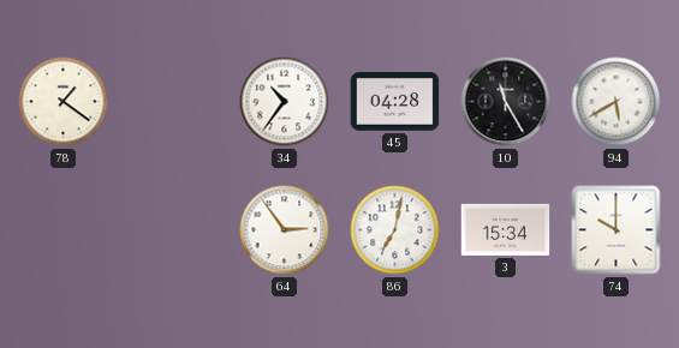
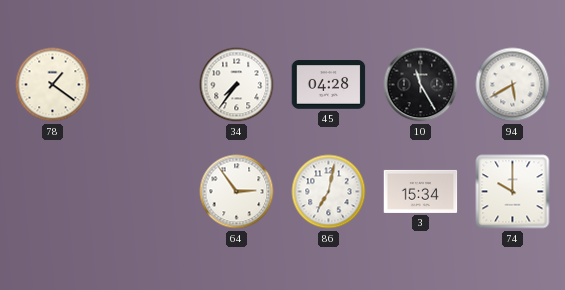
34: 10:36 -> 7:36
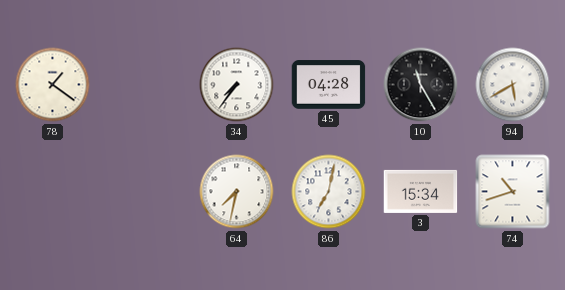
64: 2:54 -> 7:32
74: 10:00 -> 10:42
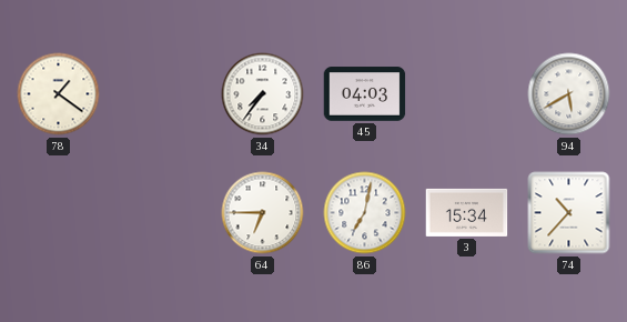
45: 04:28 -> 04:03
10: 11:25 -> none
64: 7:32 -> 6:45
74: 10:42 -> 10:37
